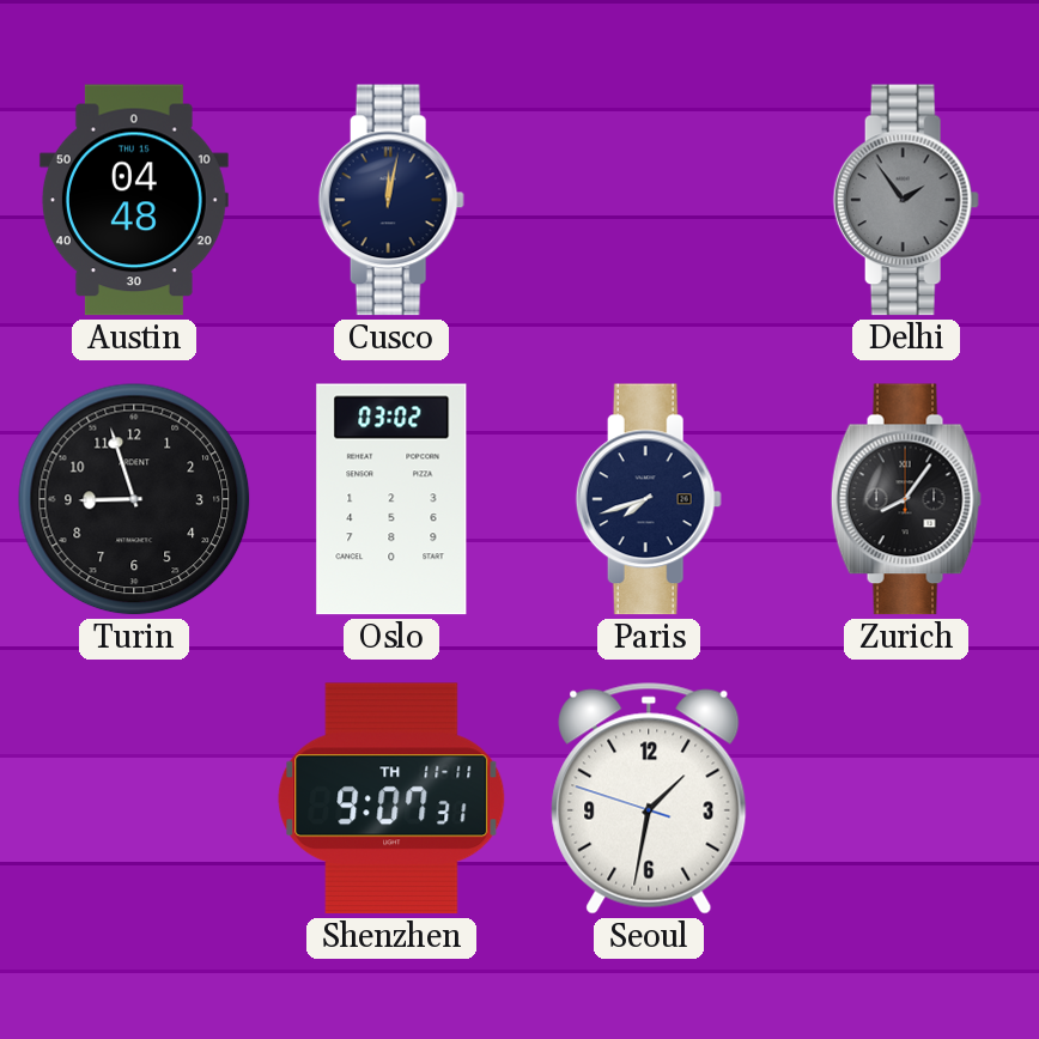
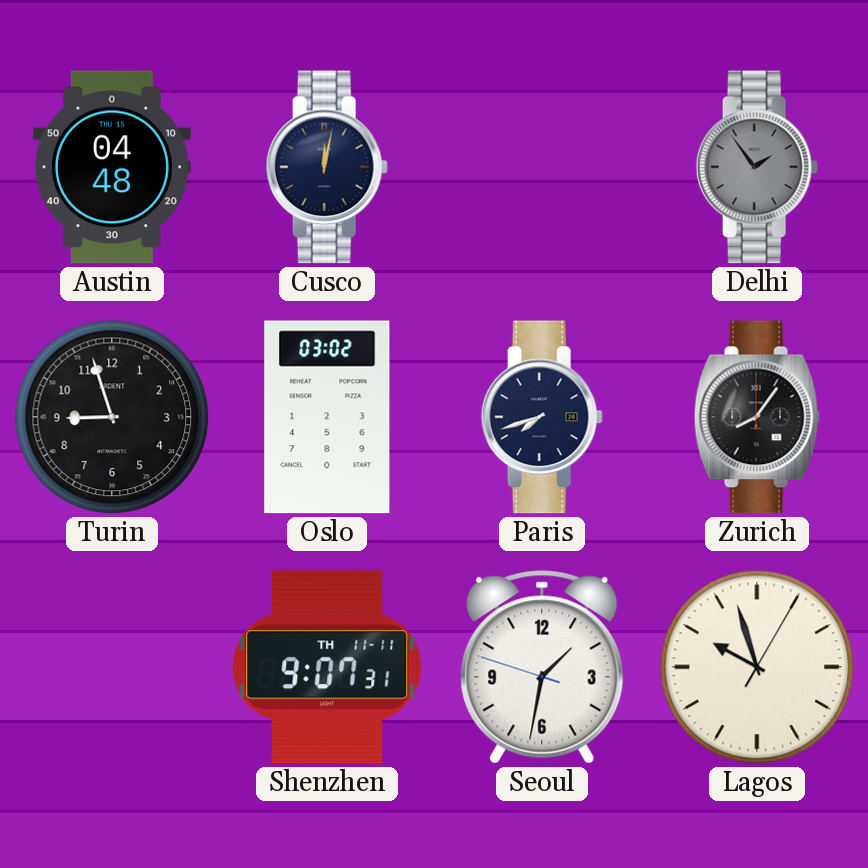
Lagos: none -> 9:57
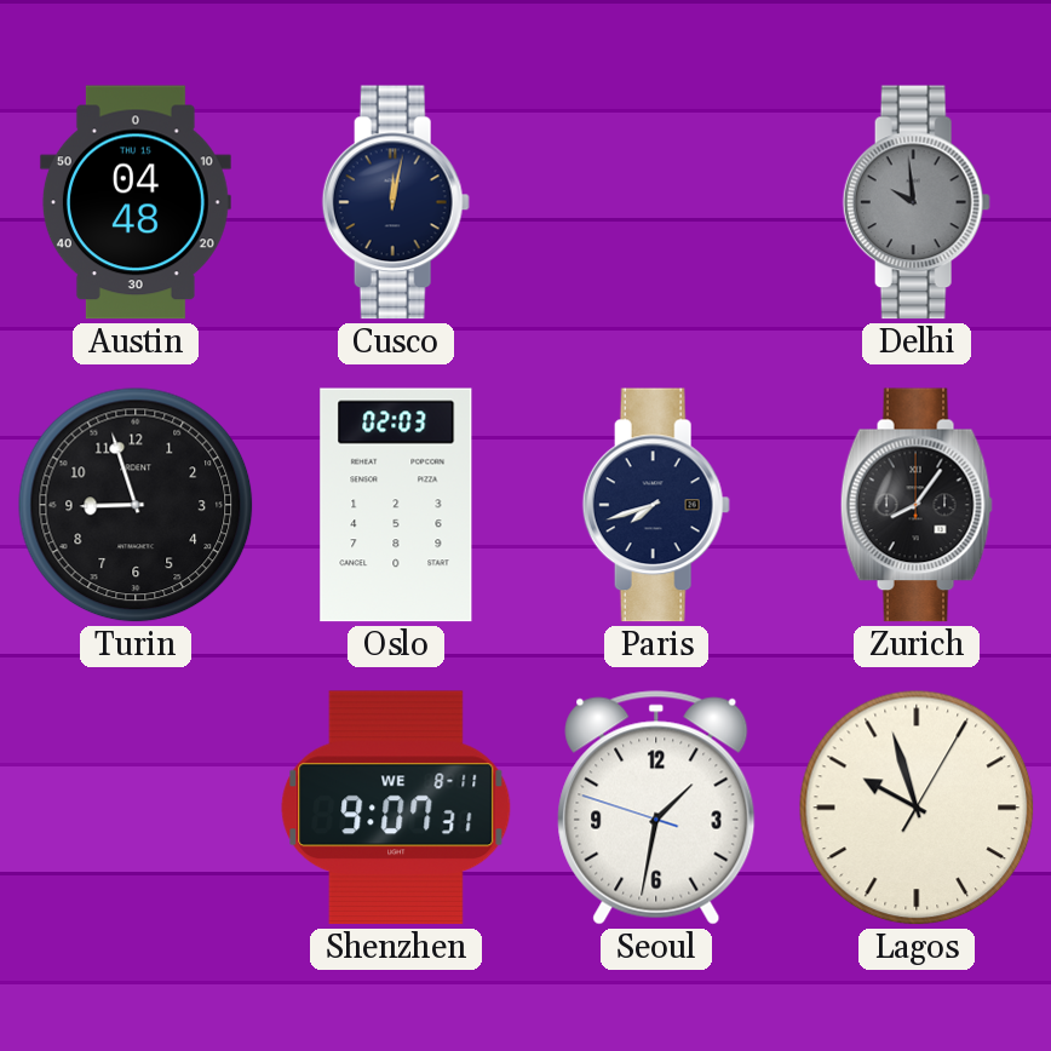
Delhi: 1:54 -> 9:59
Oslo: 03:02 -> 02:03
Shenzhen date: TH 11-11 -> WE 8-11
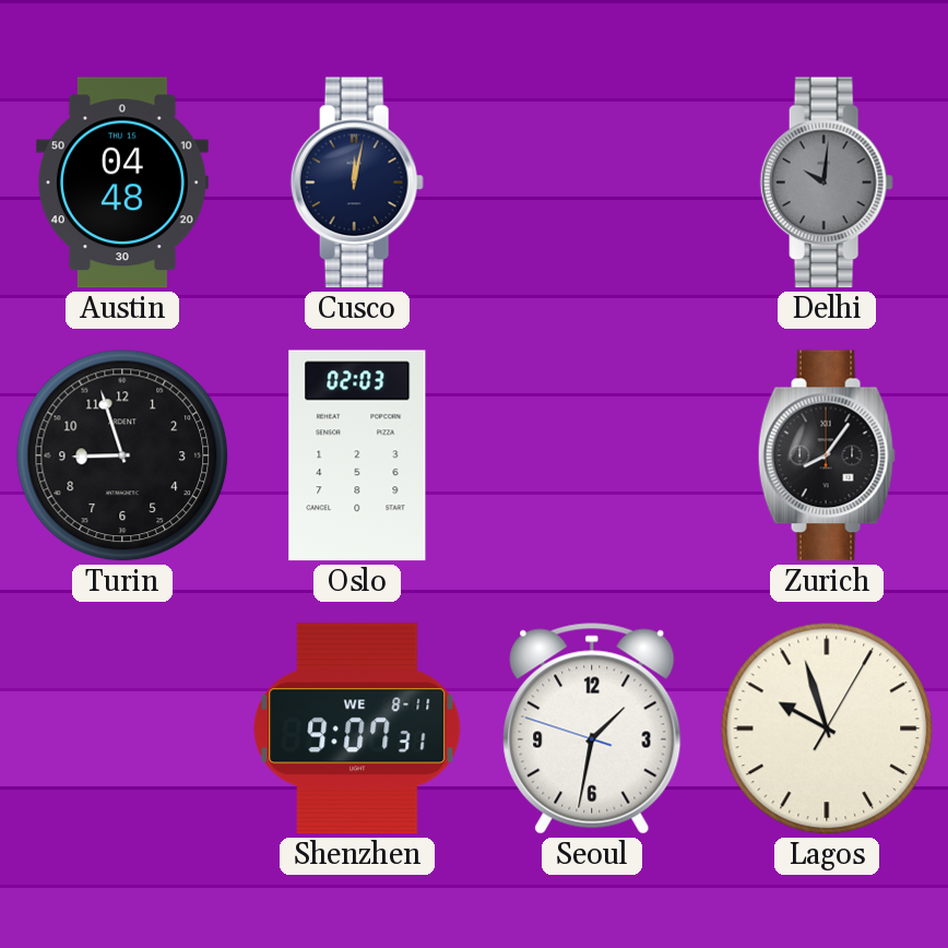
Delhi: 9:59 -> 10:01
Paris: 7:42 -> none
